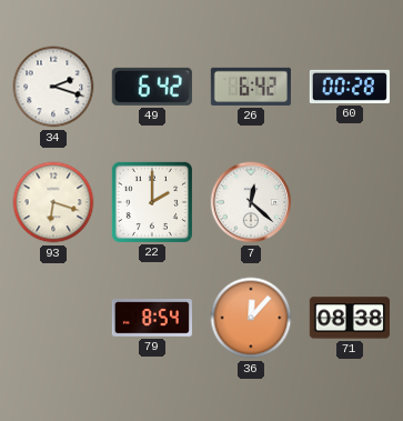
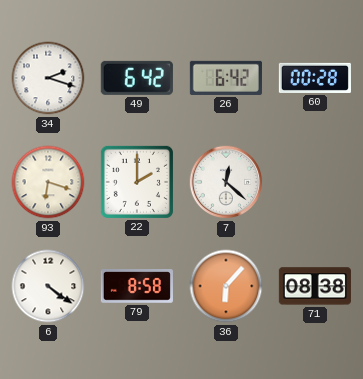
6: none -> 4:21
79: 8:54 -> 8:58
36: 12:07 -> 6:07
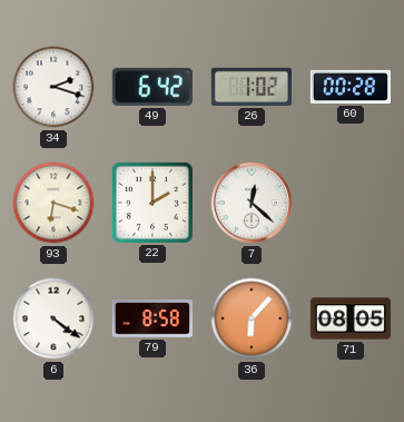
26: 6:42 -> 1:02
71: 08:38 -> 08:05
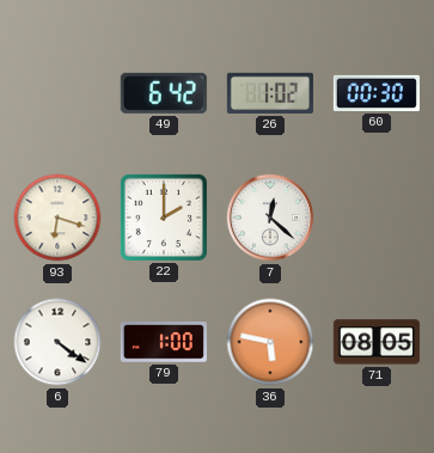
34: 2:18 -> none
60: 00:28 -> 00:30
79: 8:58 -> 1:00
36: 6:07 -> 5:47
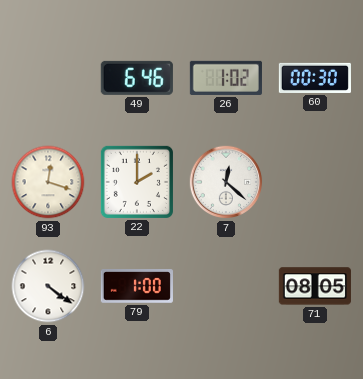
49: 6:42 -> 6:46
93: 6:18 -> 12:18
36: 5:47 -> none
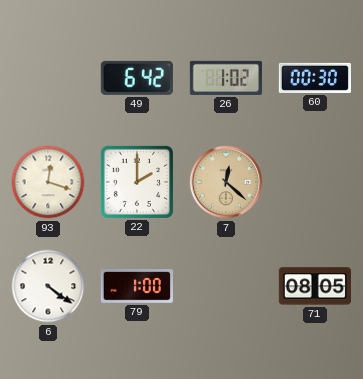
49: 6:46 -> 6:42
7 dial: white -> champagne
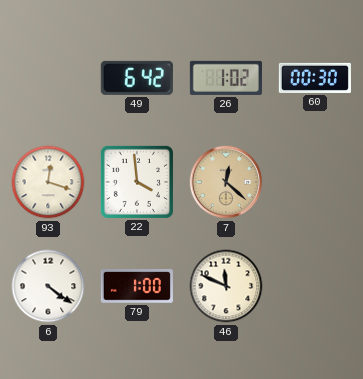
22: 2:00 -> 3:59
46: none -> 11:49
71: 08:05 -> none
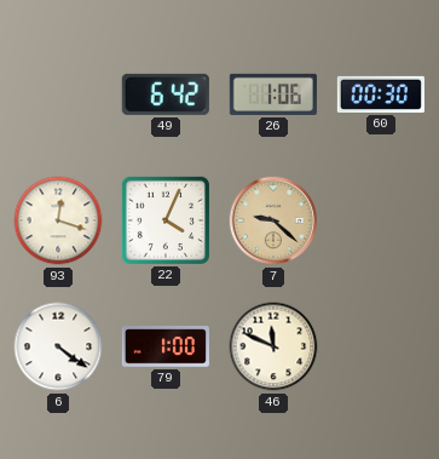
26: 1:02 -> 1:06
22: 3:59 -> 4:04
7: 12:22 -> 9:22
